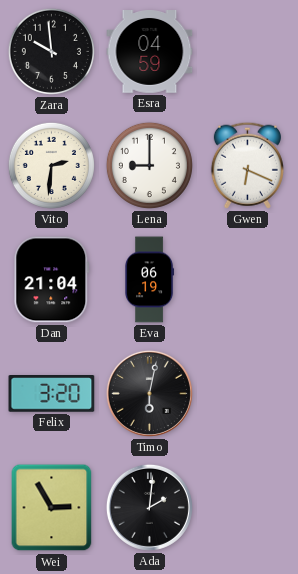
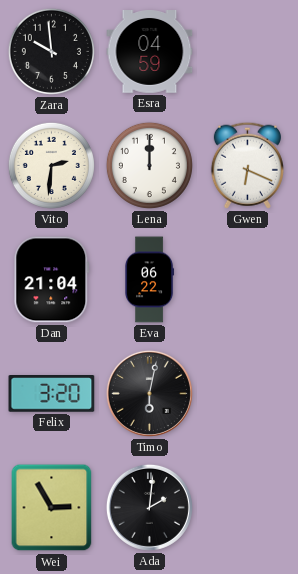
Lena: 9:00 -> 12:00
Eva: 06:19 -> 06:22
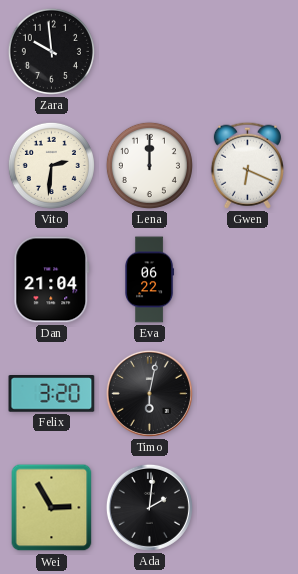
Esra: 04:59 -> none
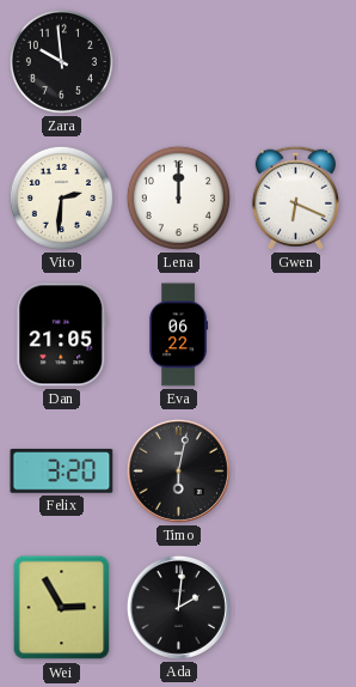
Dan: 21:04 -> 21:05
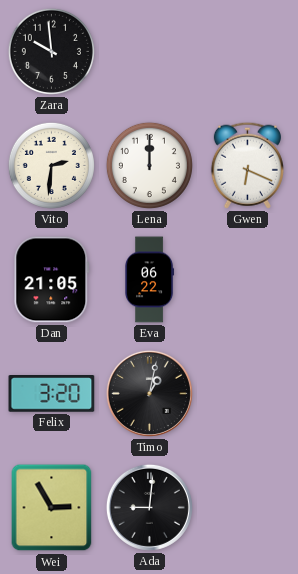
Timo: 6:02 -> 1:02
Ada: 2:01 -> 9:01
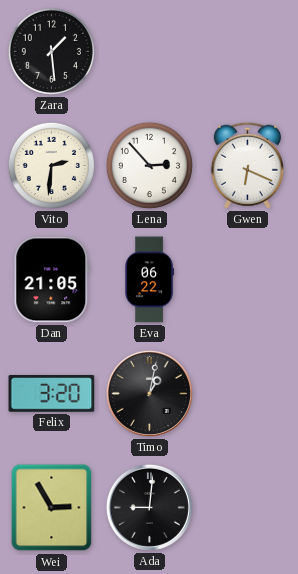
Zara: 9:59 -> 1:29
Lena: 12:00 -> 2:53
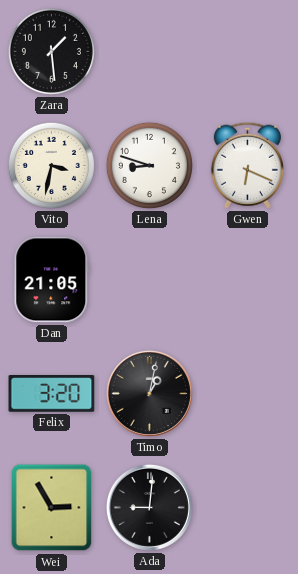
Vito: 2:31 -> 3:32
Lena: 2:53 -> 8:48
Eva: 06:22 -> none
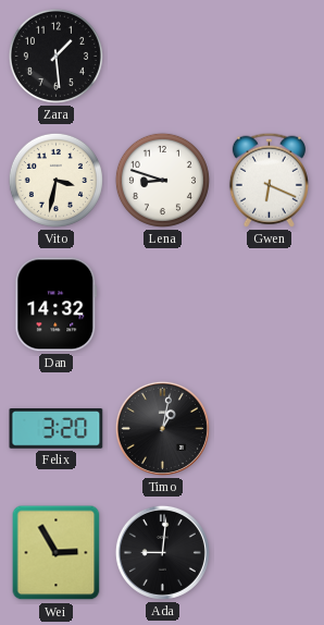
Dan: 21:05 -> 14:32
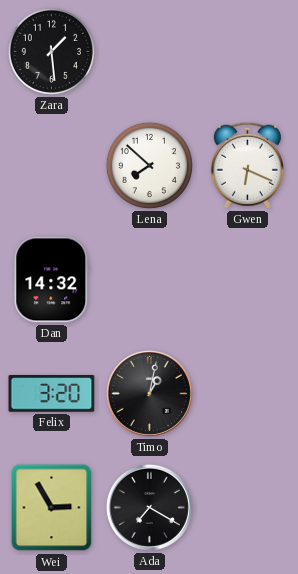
Vito: 3:32 -> none
Lena: 8:48 -> 7:52
Ada: 9:01 -> 7:20
